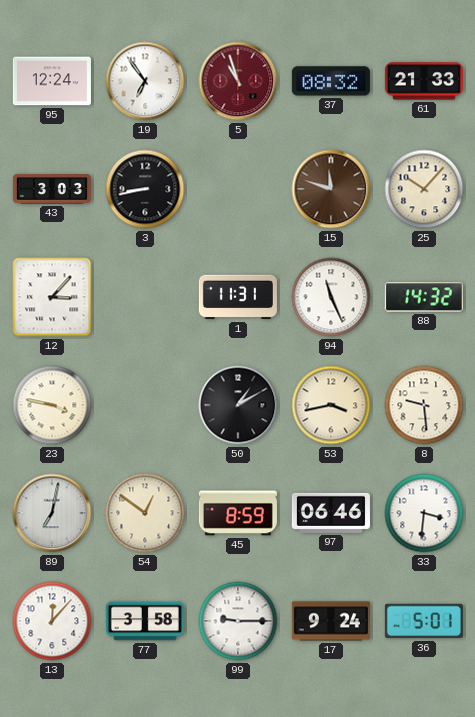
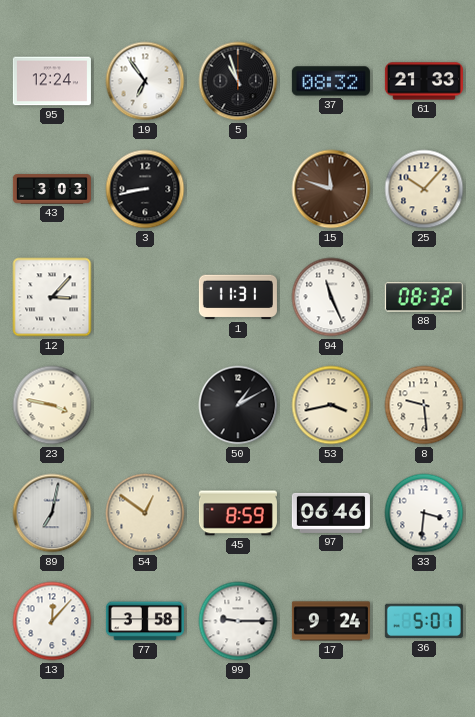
5 dial: burgundy -> black
88: 14:32 -> 08:32
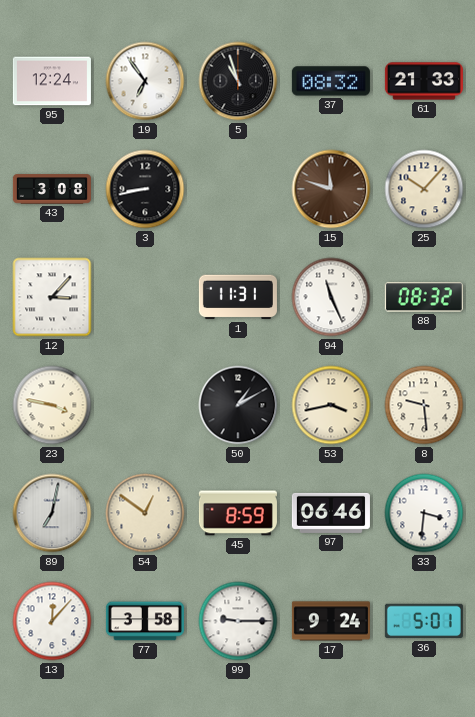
43: 3:03 -> 3:08
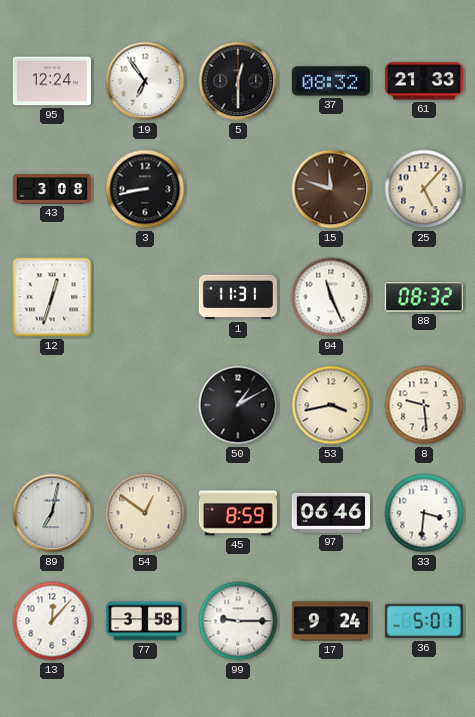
5: 10:57 -> 12:30
25: 10:07 -> 5:07
12: 3:07 -> 12:33
23: 3:47 -> none
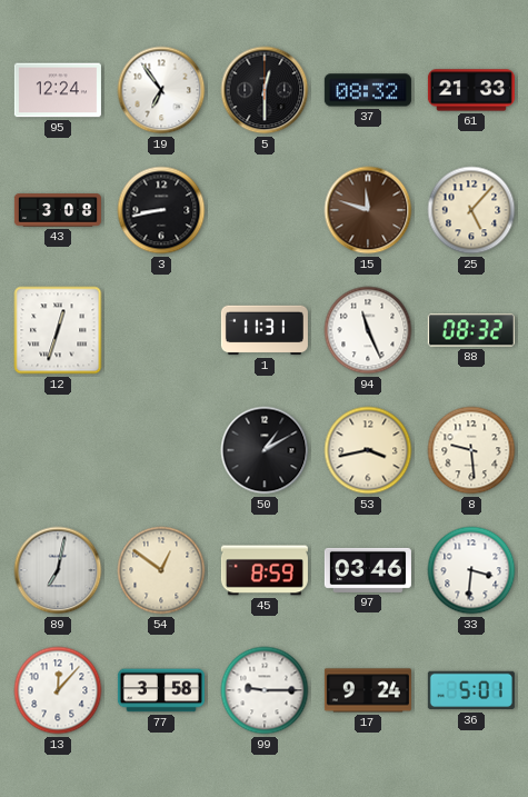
97: 06:46 -> 03:46
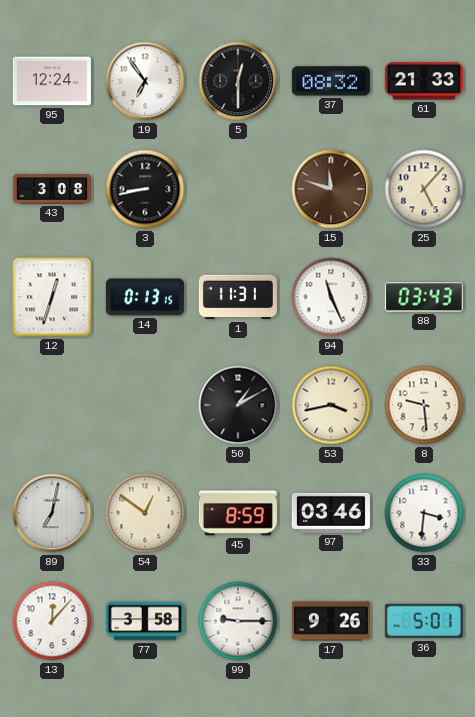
14: none -> 0:13
88: 08:32 -> 03:43
17: 9:24 -> 9:26
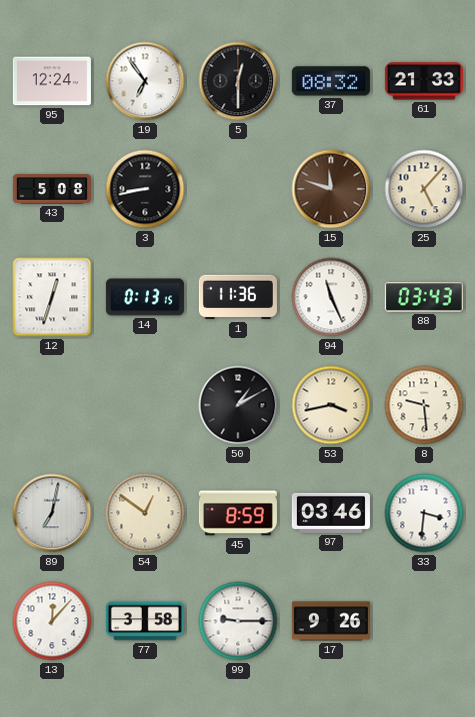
43: 3:08 -> 5:08
1: 11:31 -> 11:36
36: 5:01 -> none
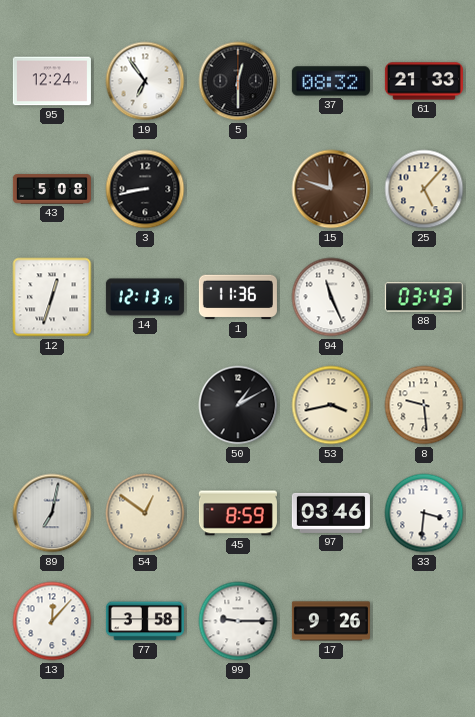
14: 0:13 -> 12:13
